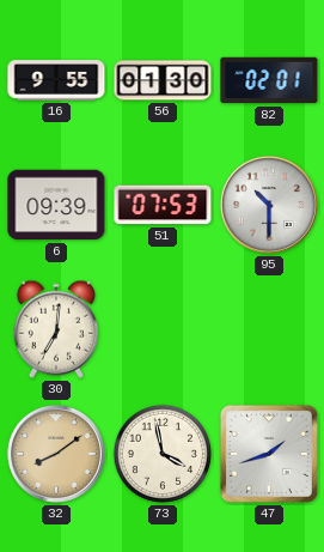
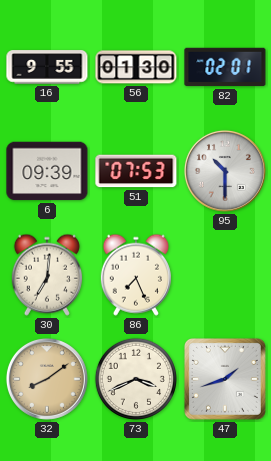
86: none -> 7:26
73: 3:58 -> 3:41
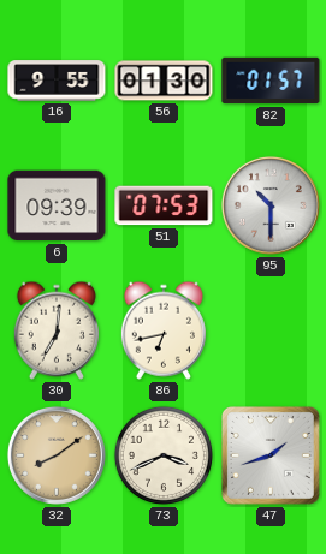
82: 02:01 -> 01:57
86: 7:26 -> 6:43
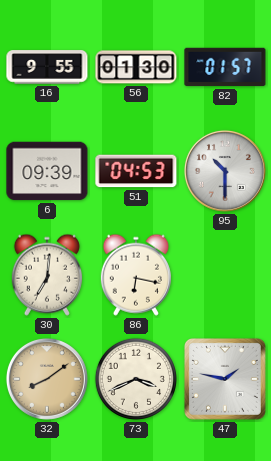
51: 07:53 -> 04:53
86: 6:43 -> 6:17
47: 1:42 -> 1:47
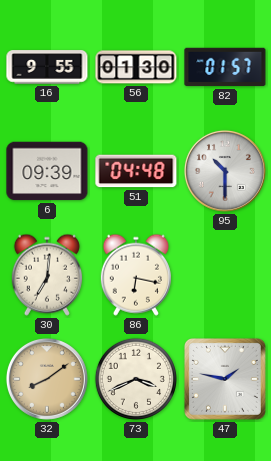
51: 04:53 -> 04:48
